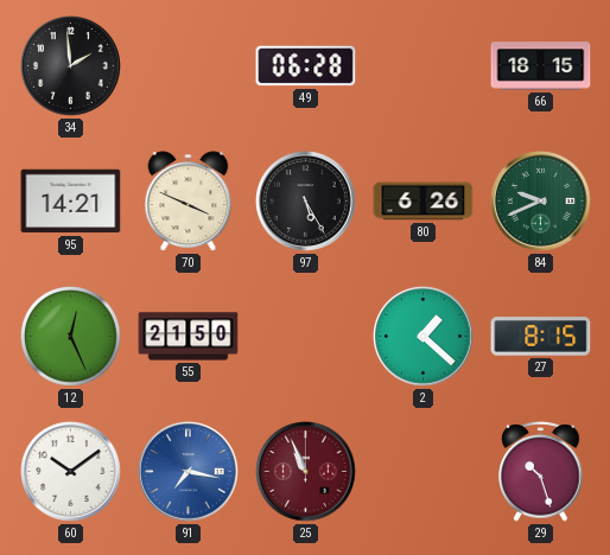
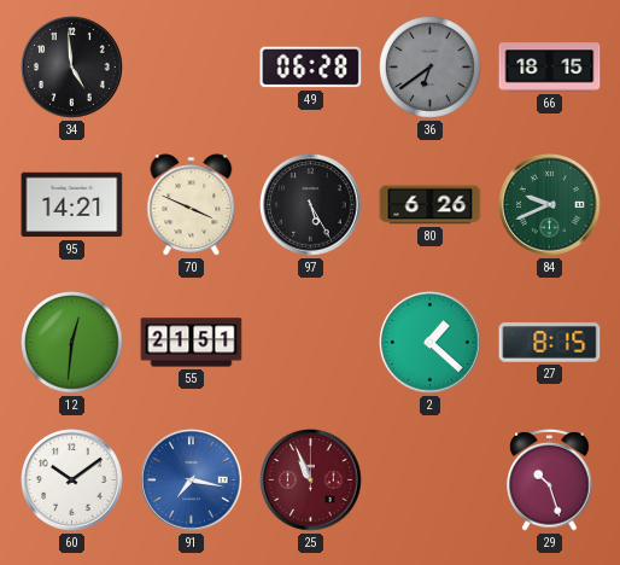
34: 1:59 -> 4:59
36: none -> 6:39
12: 12:26 -> 12:31
55: 21:50 -> 21:51
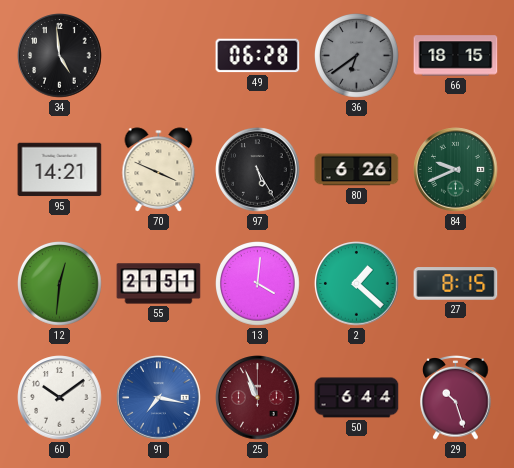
13: none -> 4:01
50: none -> 6:44
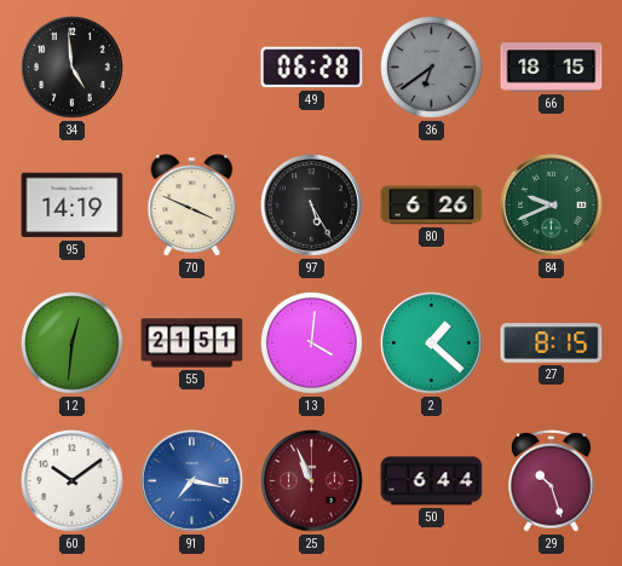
95: 14:21 -> 14:19
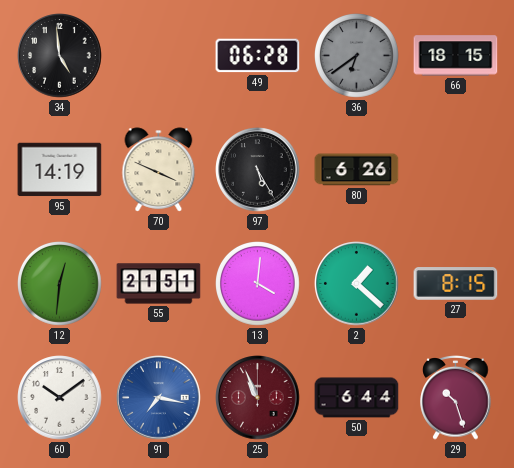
84: 9:41 -> none
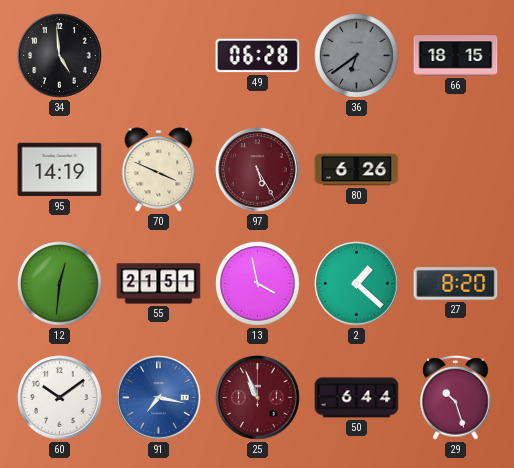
97 dial: black -> burgundy
13: 4:01 -> 3:58
27: 8:15 -> 8:20
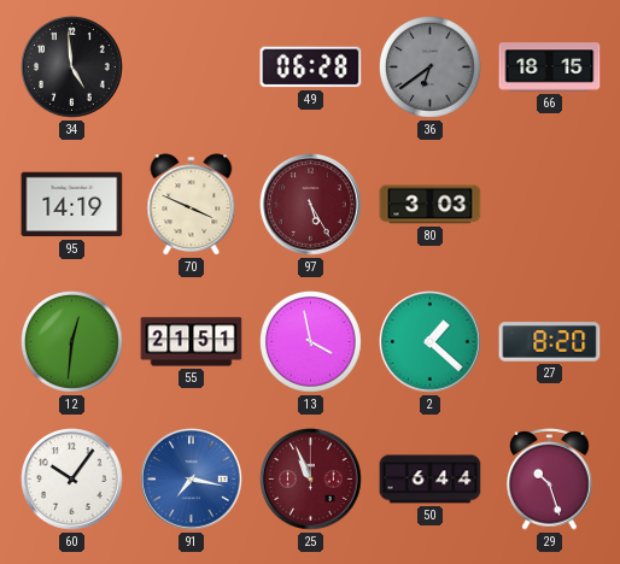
80: 6:26 -> 3:03
60: 10:09 -> 10:06
